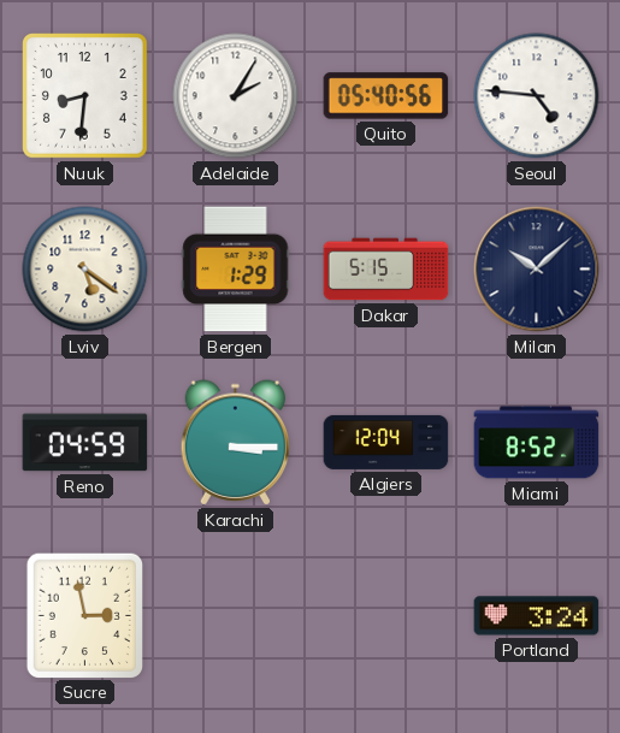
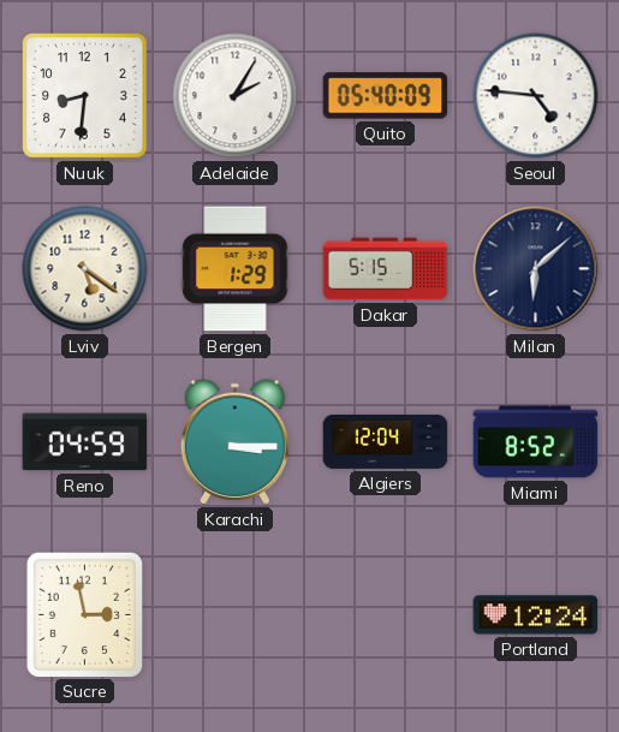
Quito: 05:40:56 -> 05:40:09
Milan: 10:08 -> 6:08
Portland: 3:24 -> 12:24
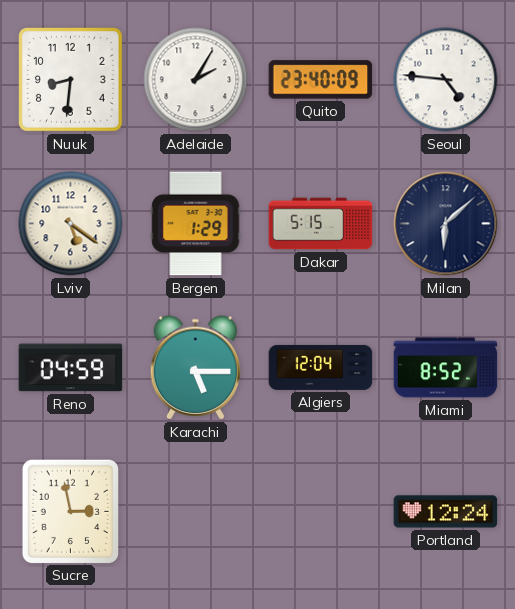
Quito: 05:40 -> 23:40
Karachi: 3:15 -> 5:15
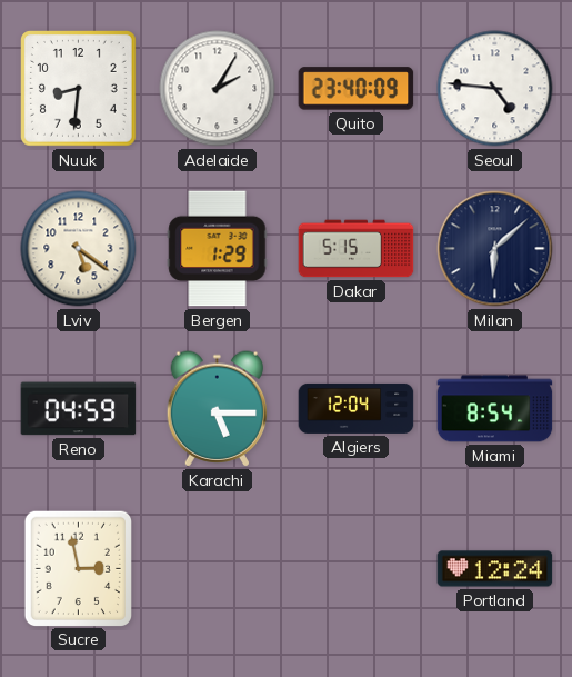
Miami: 8:52 -> 8:54
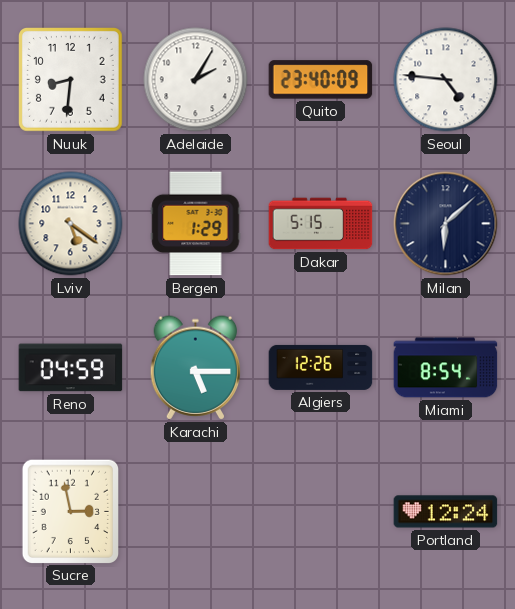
Algiers: 12:04 -> 12:26
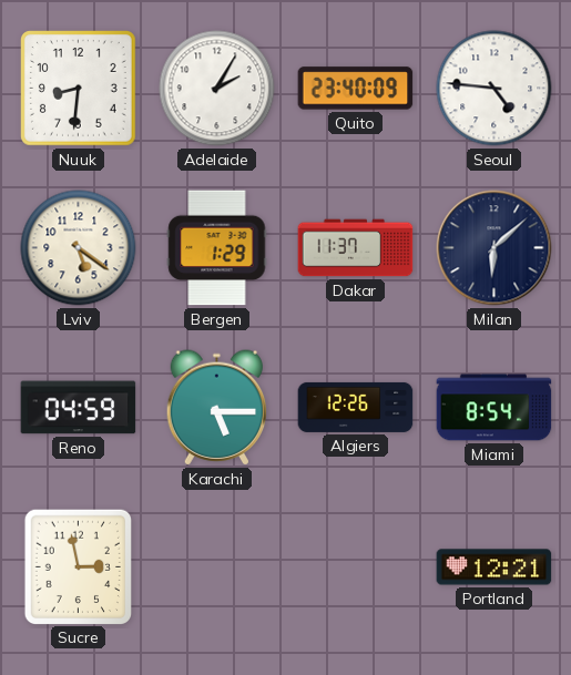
Dakar: 5:15 -> 11:37
Portland: 12:24 -> 12:21
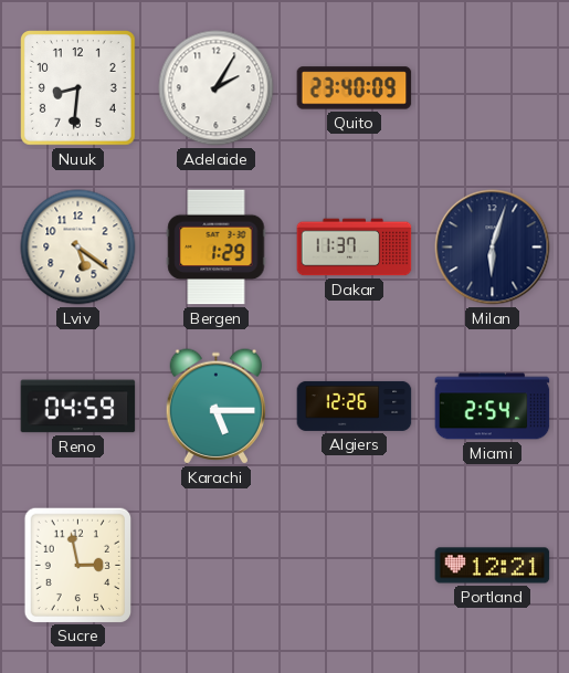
Seoul: 4:46 -> none
Milan: 6:08 -> 6:03
Miami: 8:54 -> 2:54
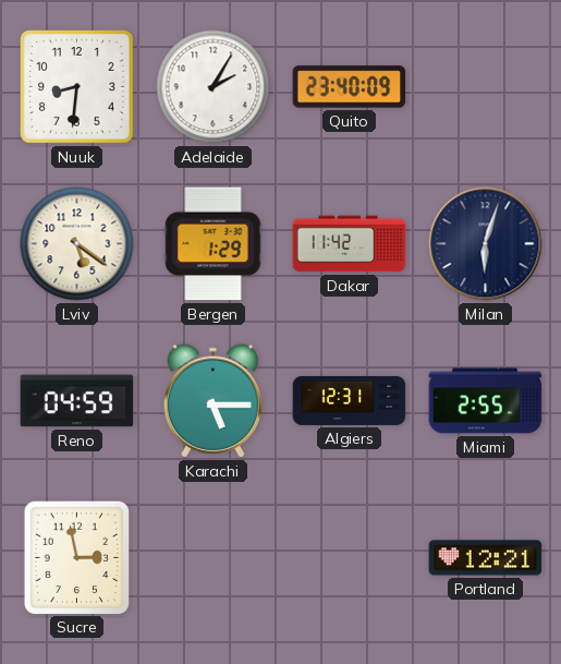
Dakar: 11:37 -> 11:42
Algiers: 12:26 -> 12:31
Miami: 2:54 -> 2:55
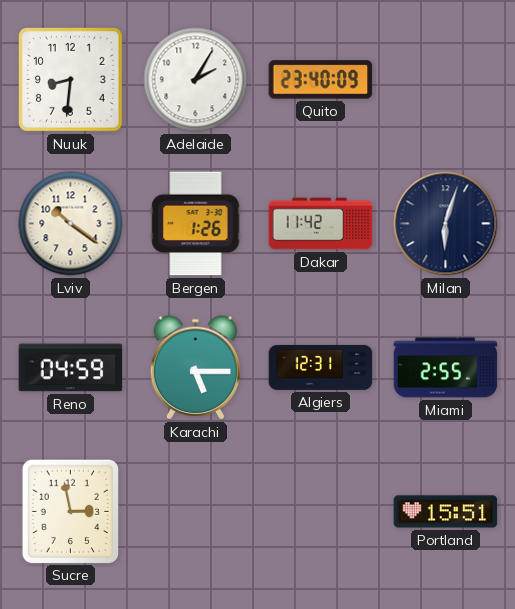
Lviv: 5:21 -> 10:21
Bergen: 1:29 -> 1:26
Portland: 12:21 -> 15:51
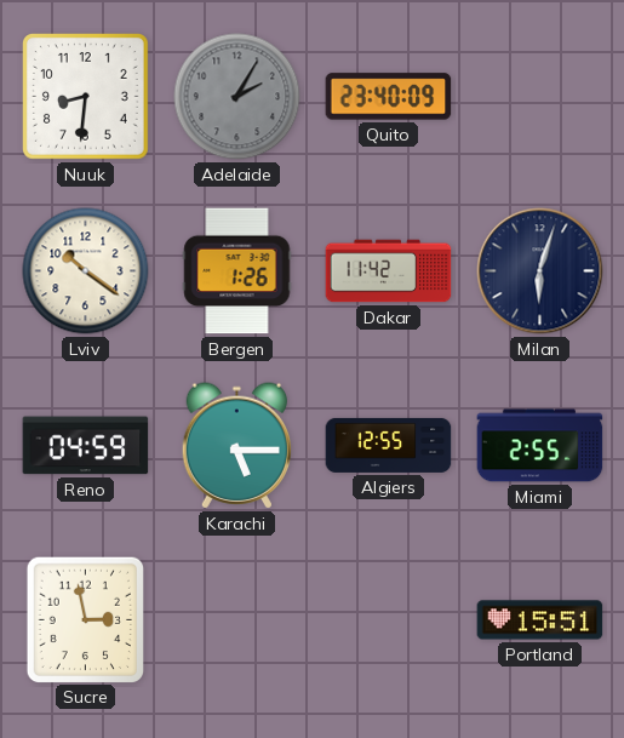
Adelaide dial: white -> grey
Algiers: 12:31 -> 12:55
